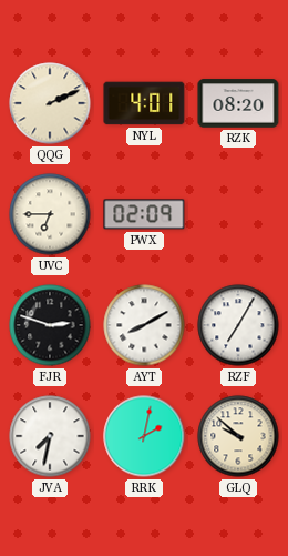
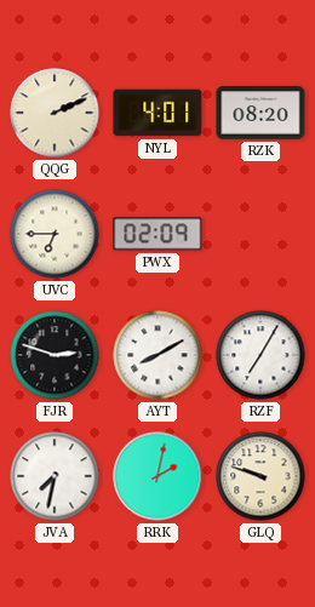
GLQ: 9:52 -> 9:48
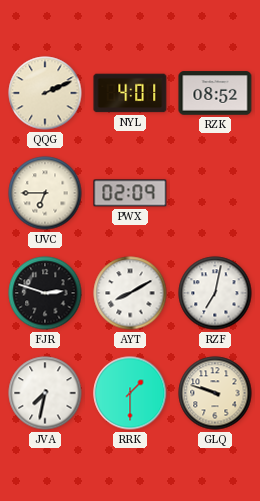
RZK: 08:20 -> 08:52
RZF: 7:05 -> 7:02
RRK: 2:02 -> 1:30
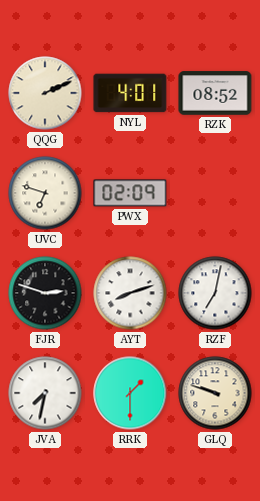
UVC: 6:45 -> 6:48
AYT: 8:10 -> 8:12
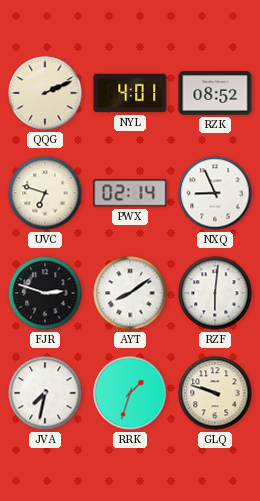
PWX: 02:09 -> 02:14
NXQ: none -> 8:56
AYT: 8:12 -> 8:09
RZF: 7:02 -> 6:01
RRK: 1:30 -> 1:33
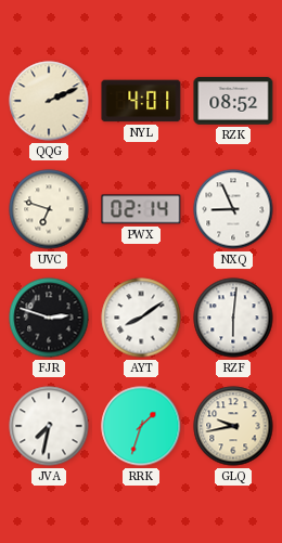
GLQ: 9:48 -> 9:43
